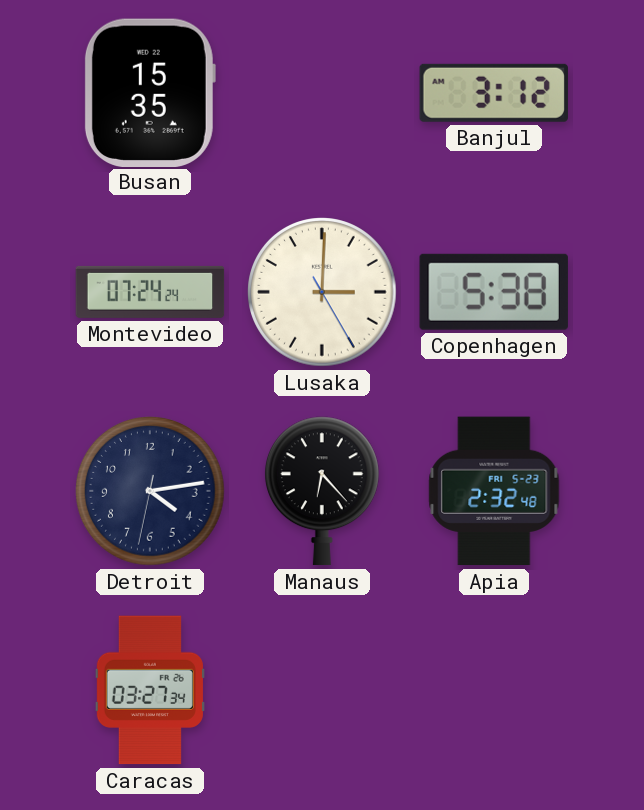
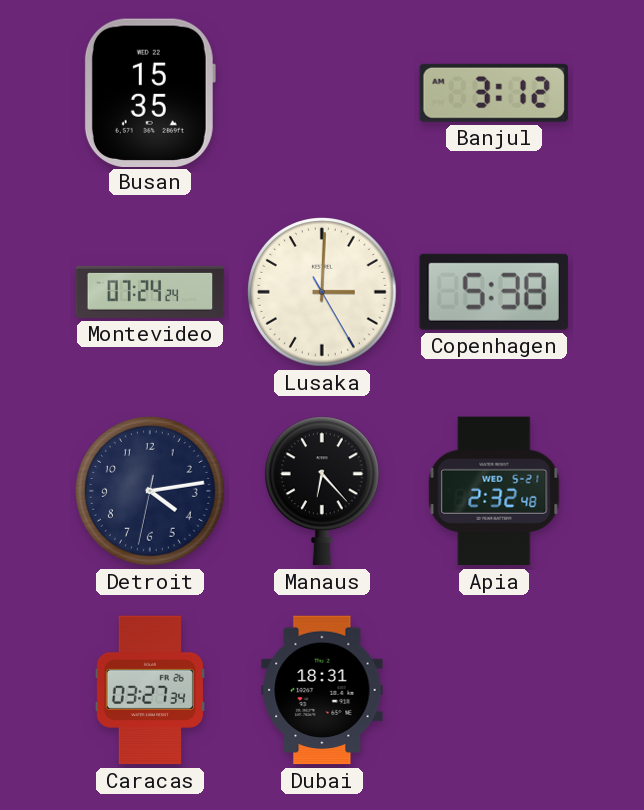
Apia date: FRI 5-23 -> WED 5-21
Dubai: none -> 18:31
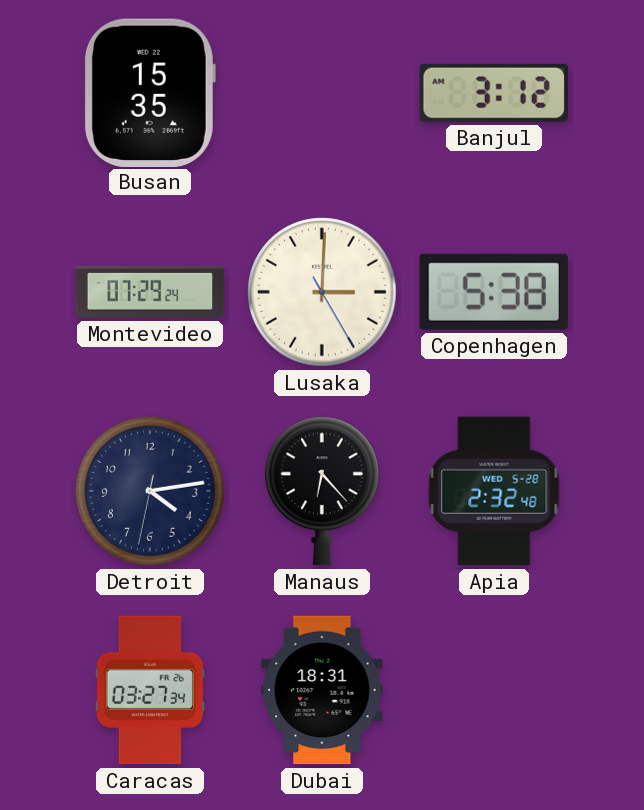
Montevideo: 07:24 -> 07:29
Apia date: WED 5-21 -> WED 5-28
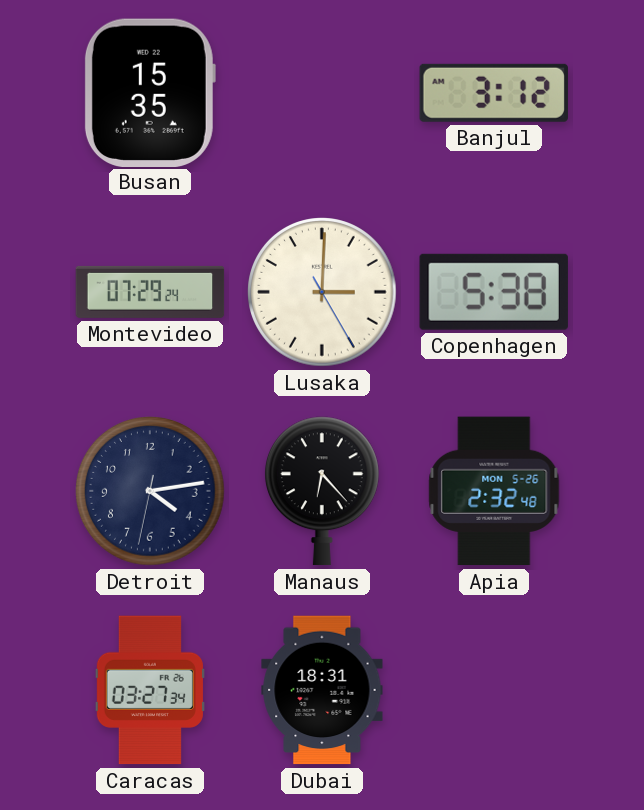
Apia date: WED 5-28 -> MON 5-26
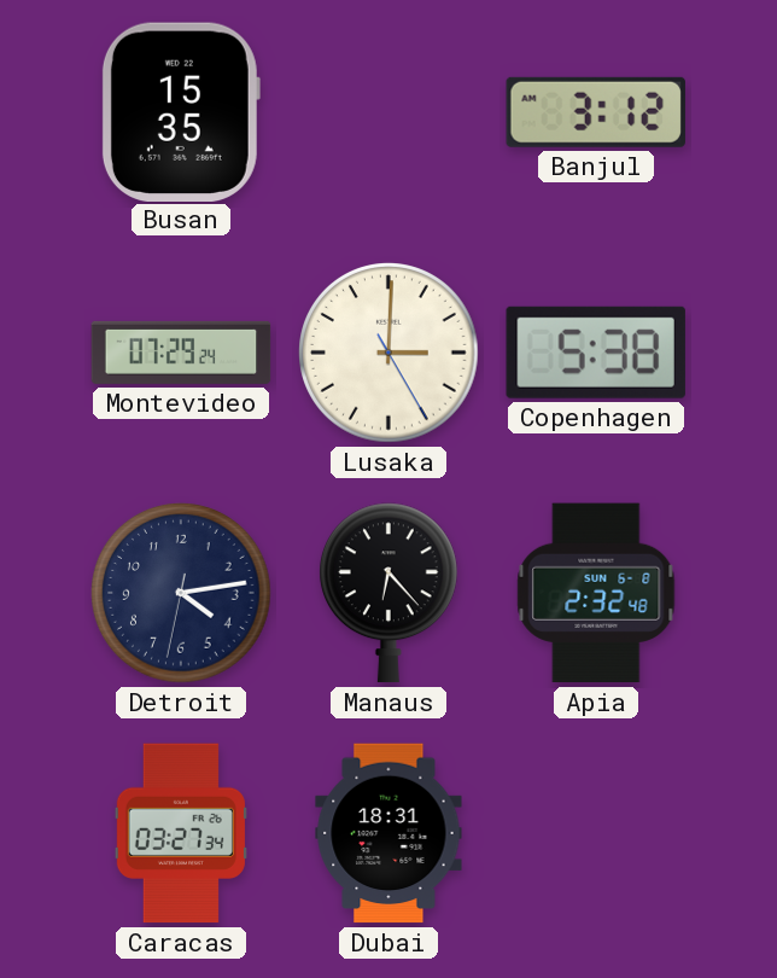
Apia date: MON 5-26 -> SUN 6-8
